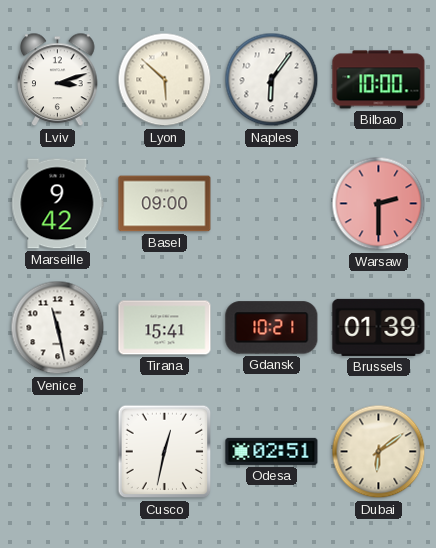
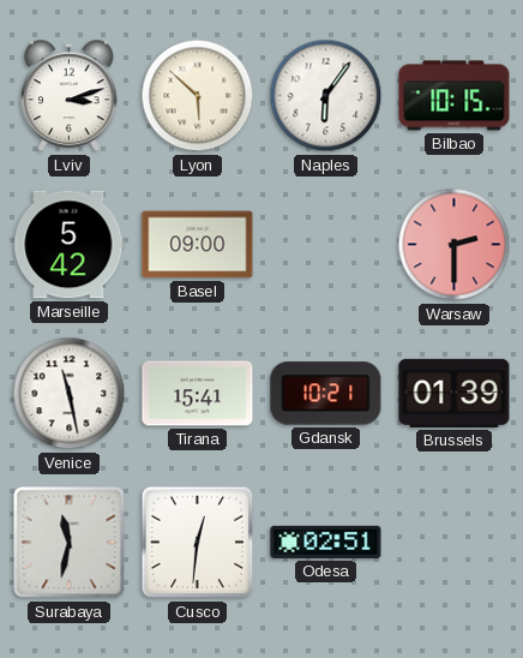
Bilbao: 10:00 -> 10:15
Marseille: 9:42 -> 5:42
Surabaya: none -> 11:32
Cusco: 12:32 -> 12:31
Dubai: 6:09 -> none
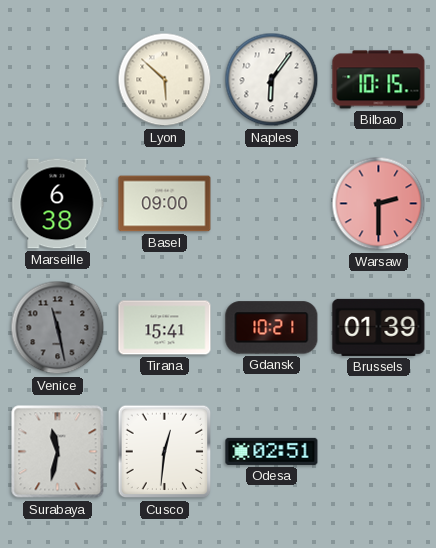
Lviv: 3:12 -> none
Marseille: 5:42 -> 6:38
Venice dial: white -> grey
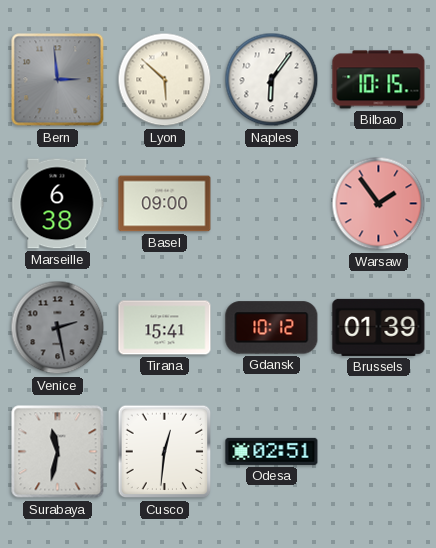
Bern: none -> 2:59
Warsaw: 2:30 -> 1:54
Venice: 11:28 -> 2:28
Gdansk: 10:21 -> 10:12
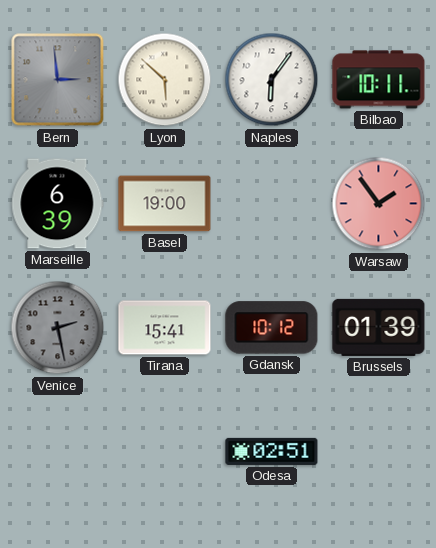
Bilbao: 10:15 -> 10:11
Marseille: 6:38 -> 6:39
Basel: 09:00 -> 19:00
Surabaya: 11:32 -> none
Cusco: 12:31 -> none
